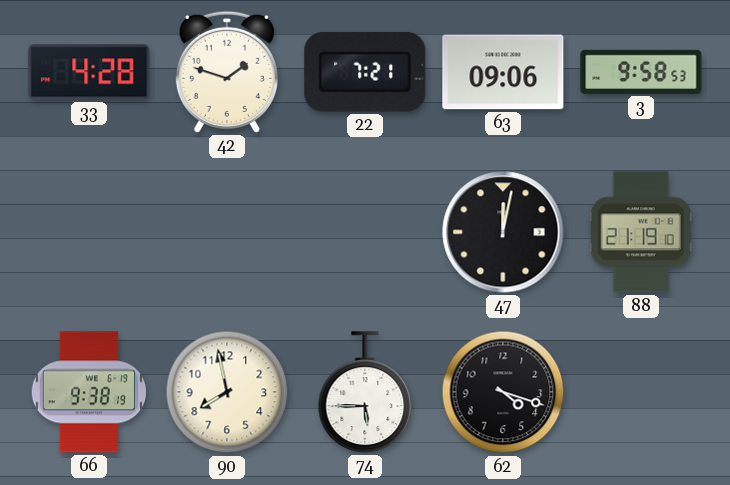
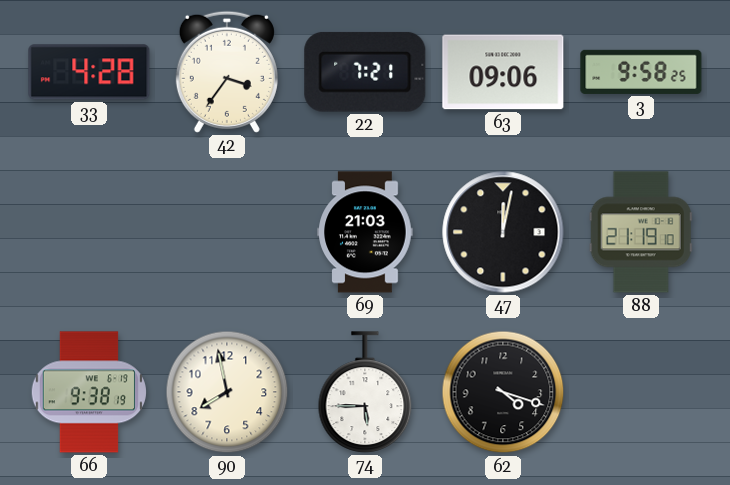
42: 1:48 -> 3:36
3: 9:58:53 -> 9:58:25
69: none -> 21:03
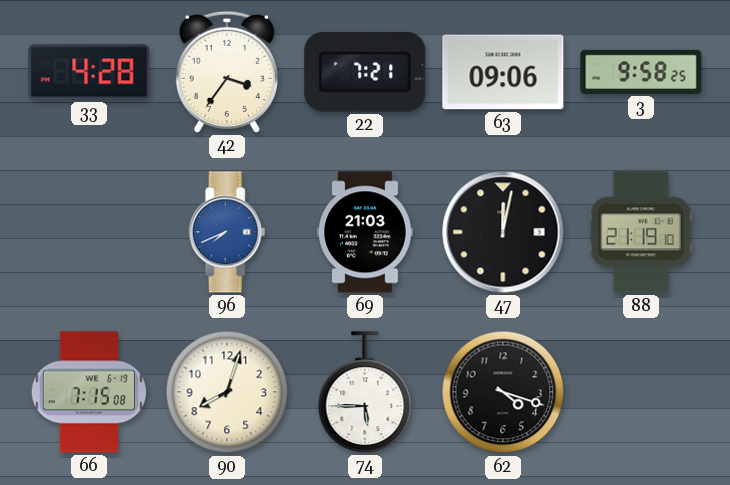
96: none -> 7:41
66: 9:38 -> 7:15
90: 7:58 -> 8:03
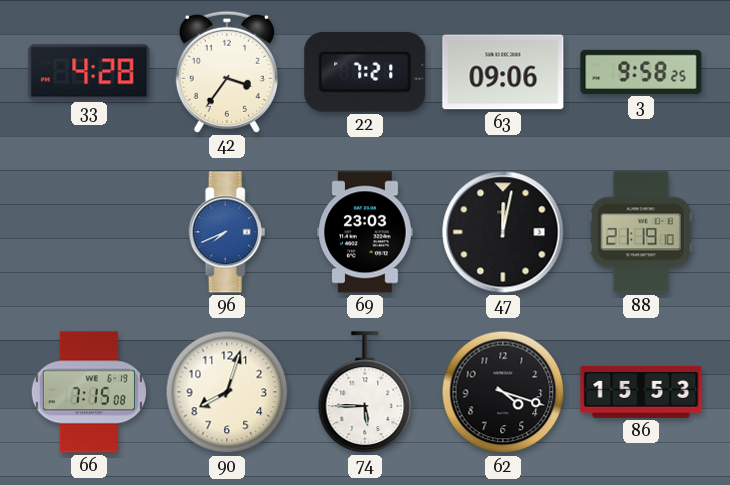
69: 21:03 -> 23:03
86: none -> 15:53
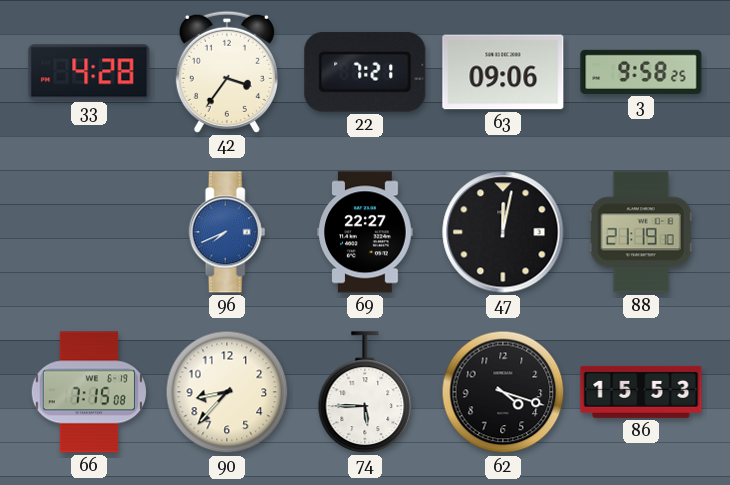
69: 23:03 -> 22:27
90: 8:03 -> 8:37
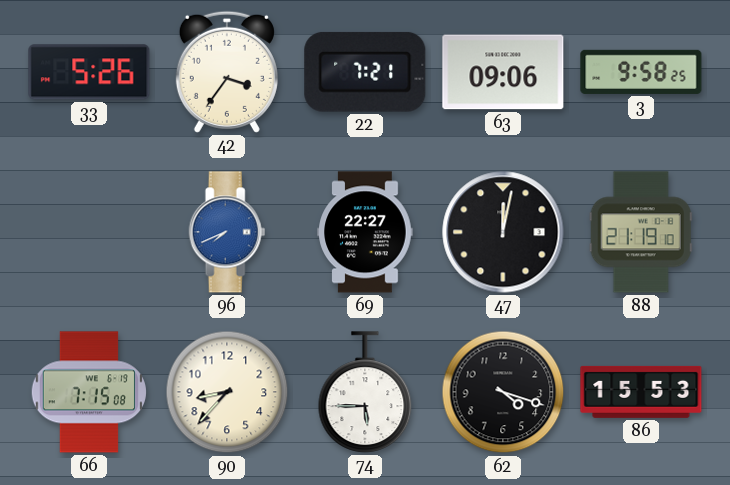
33: 4:28 -> 5:26
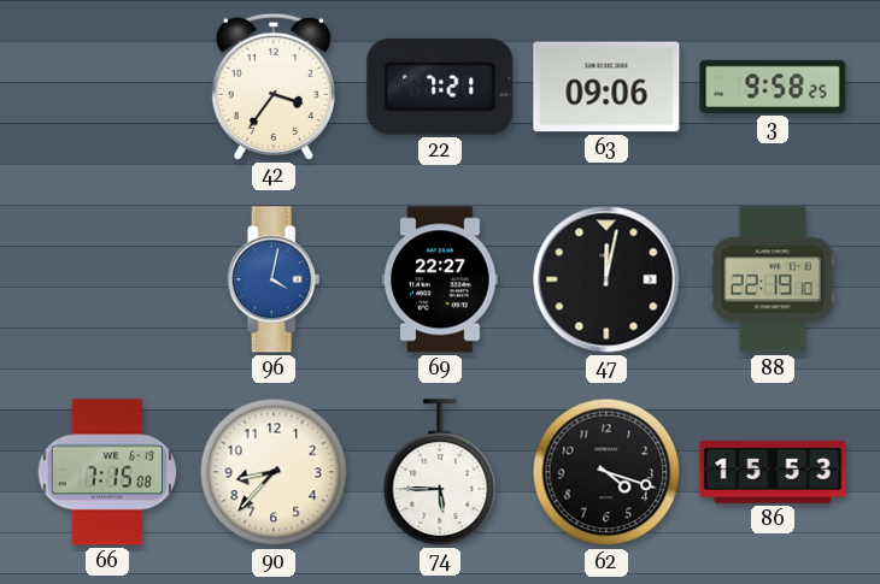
33: 5:26 -> none
96: 7:41 -> 4:02
88: 21:19 -> 22:19
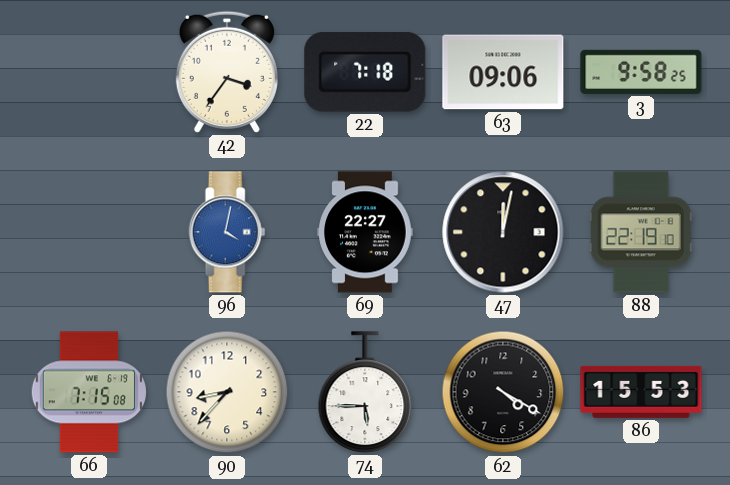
22: 7:21 -> 7:18
62: 4:18 -> 4:20
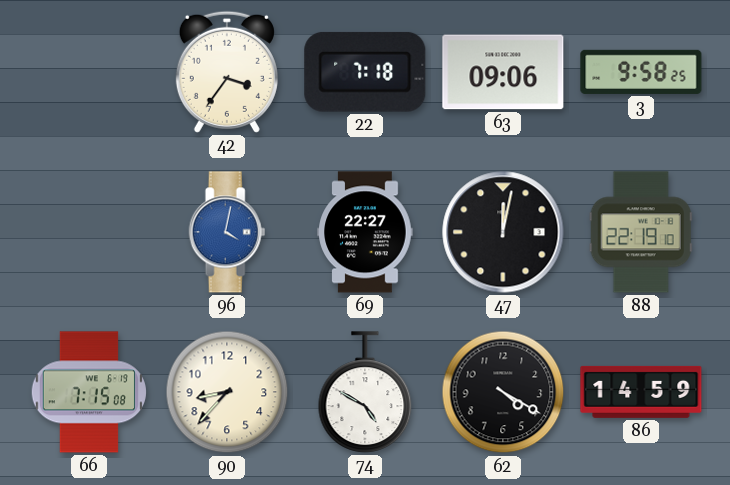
74: 5:45 -> 4:50
86: 15:53 -> 14:59
